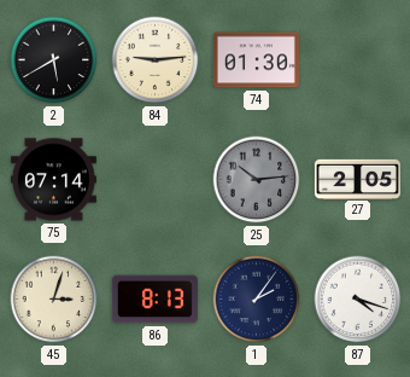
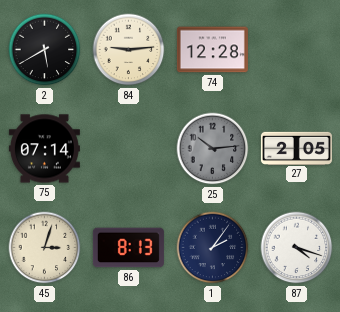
74: 01:30 -> 12:28
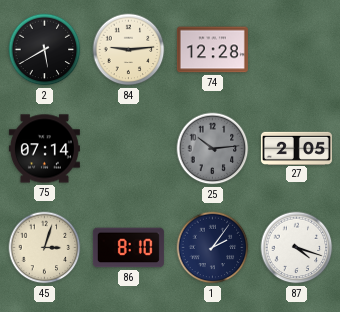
86: 8:13 -> 8:10
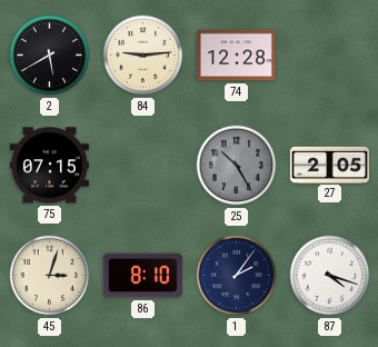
75: 07:14 -> 07:15
25: 10:14 -> 10:25
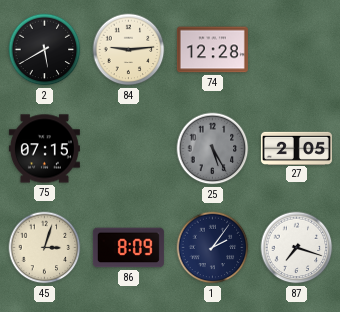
25: 10:25 -> 5:25
86: 8:10 -> 8:09
87: 4:18 -> 7:18
